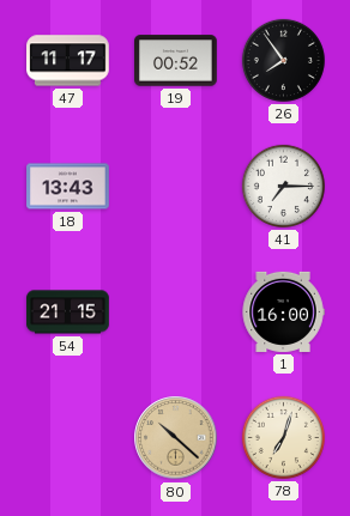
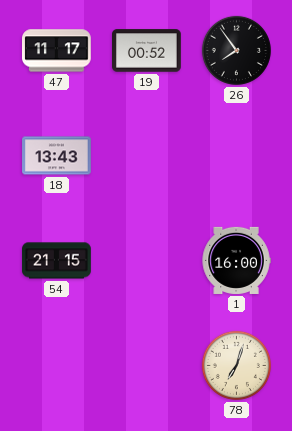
41: 7:15 -> none
80: 10:22 -> none
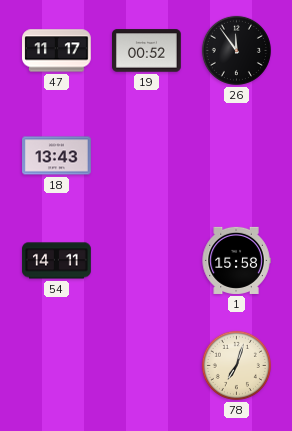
26: 7:54 -> 11:54
54: 21:15 -> 14:11
1: 16:00 -> 15:58
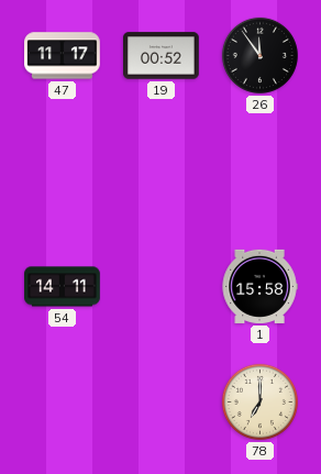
18: 13:43 -> none
78: 7:03 -> 7:00
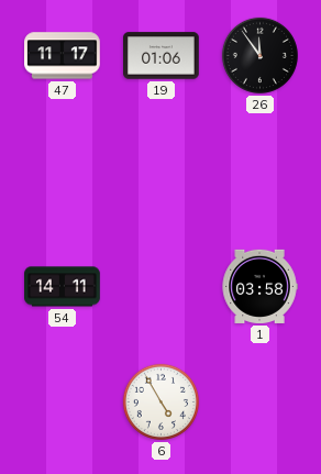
19: 00:52 -> 01:06
1: 15:58 -> 03:58
6: none -> 4:55
78: 7:00 -> none
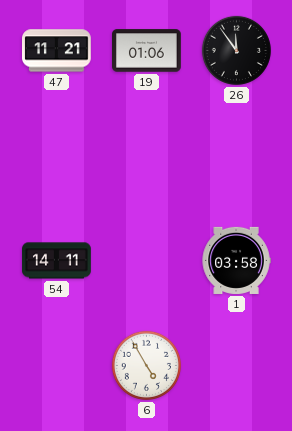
47: 11:17 -> 11:21
